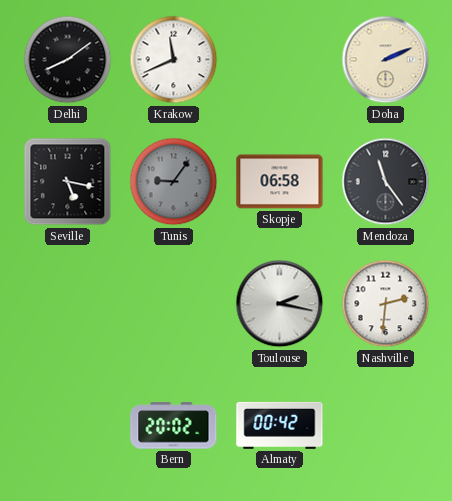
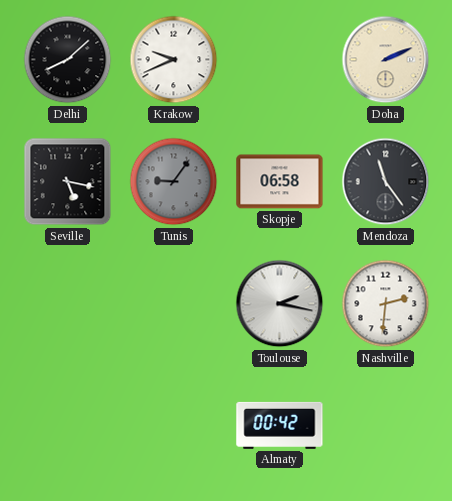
Delhi: 8:09 -> 8:08
Krakow: 11:41 -> 9:41
Bern: 20:02 -> none
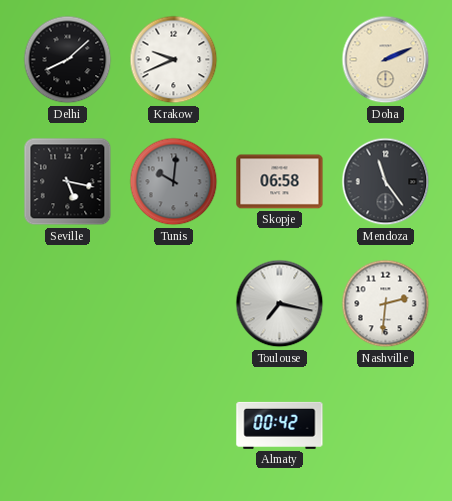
Tunis: 9:06 -> 10:01
Toulouse: 2:17 -> 7:17
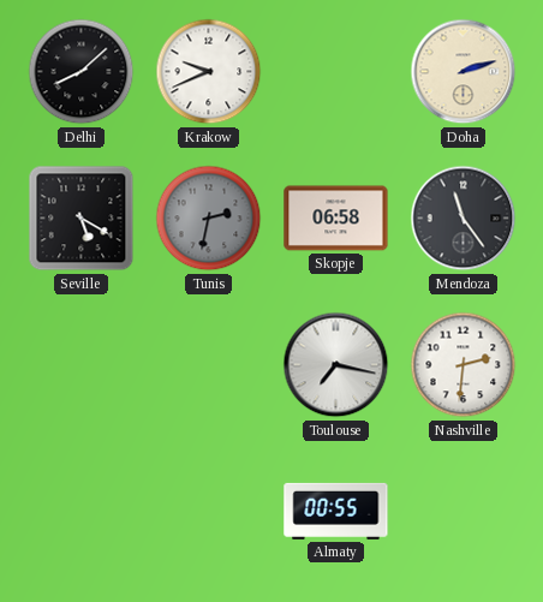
Doha: 2:11 -> 2:12
Seville: 5:17 -> 5:20
Tunis: 10:01 -> 2:32
Almaty: 00:42 -> 00:55
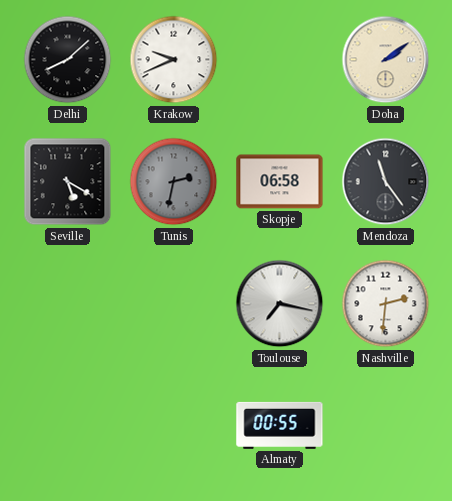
Doha: 2:12 -> 2:09
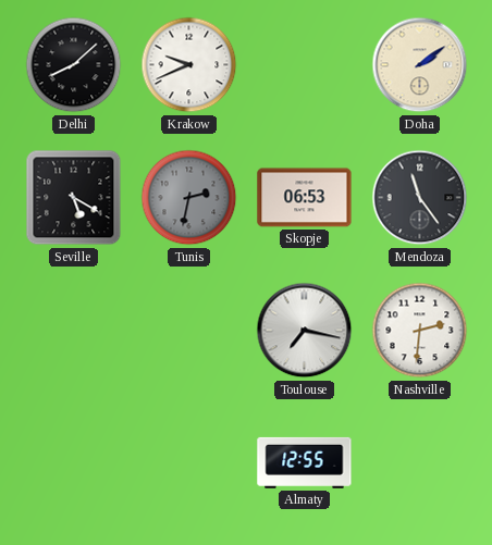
Skopje: 06:58 -> 06:53
Almaty: 00:55 -> 12:55
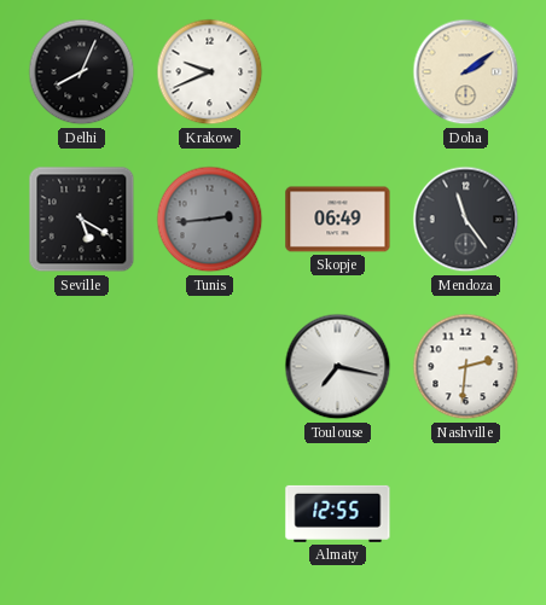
Delhi: 8:08 -> 8:04
Tunis: 2:32 -> 2:44
Skopje: 06:53 -> 06:49
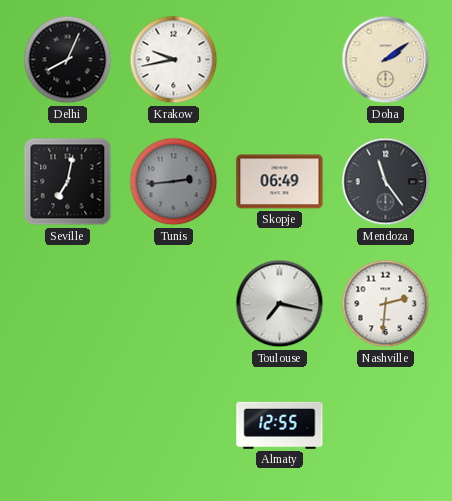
Krakow: 9:41 -> 9:43
Seville: 5:20 -> 7:02
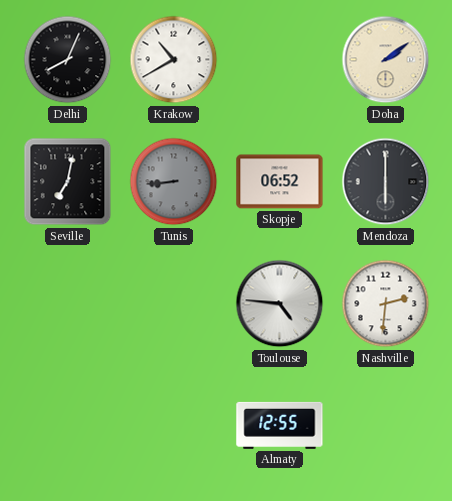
Krakow: 9:43 -> 10:40
Tunis: 2:44 -> 8:44
Skopje: 06:49 -> 06:52
Mendoza: 11:24 -> 6:00
Toulouse: 7:17 -> 4:46
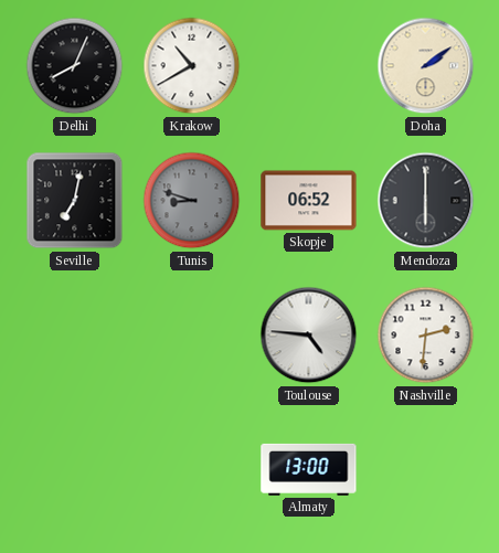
Tunis: 8:44 -> 8:48
Almaty: 12:55 -> 13:00
